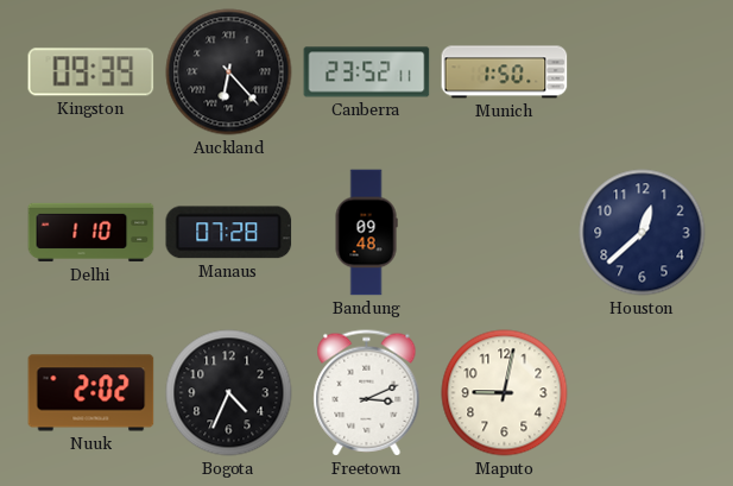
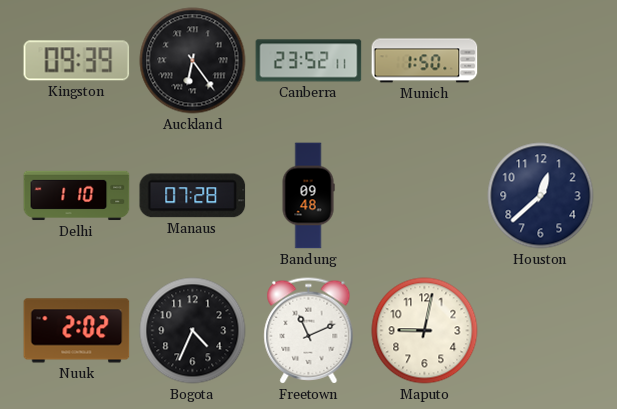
Auckland: 6:23 -> 6:24
Freetown: 3:11 -> 11:11
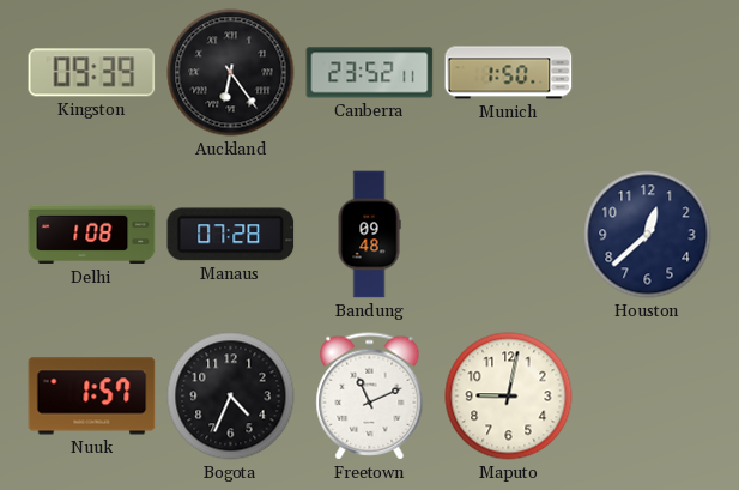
Delhi: 1:10 -> 1:08
Nuuk: 2:02 -> 1:57
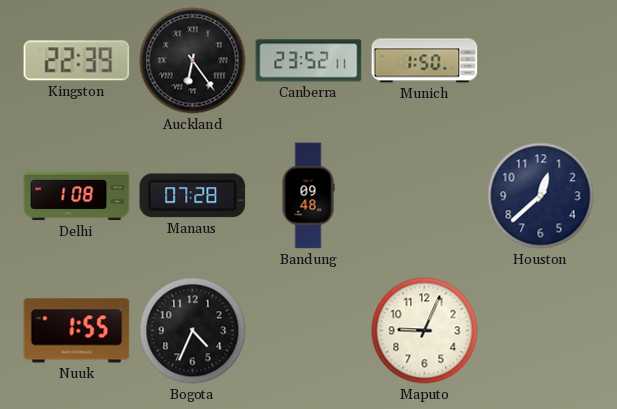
Kingston: 09:39 -> 22:39
Nuuk: 1:57 -> 1:55
Freetown: 11:11 -> none
Maputo: 9:02 -> 9:04
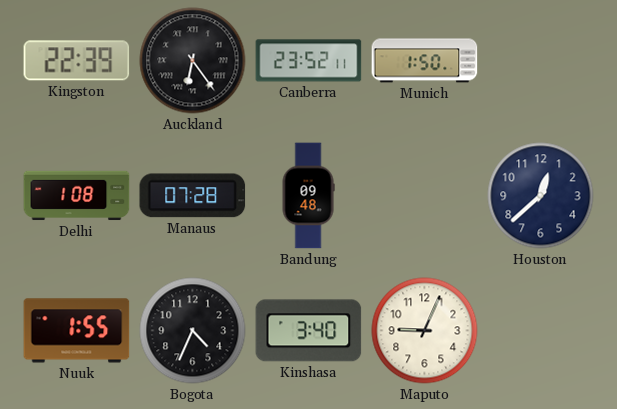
Kinshasa: none -> 3:40
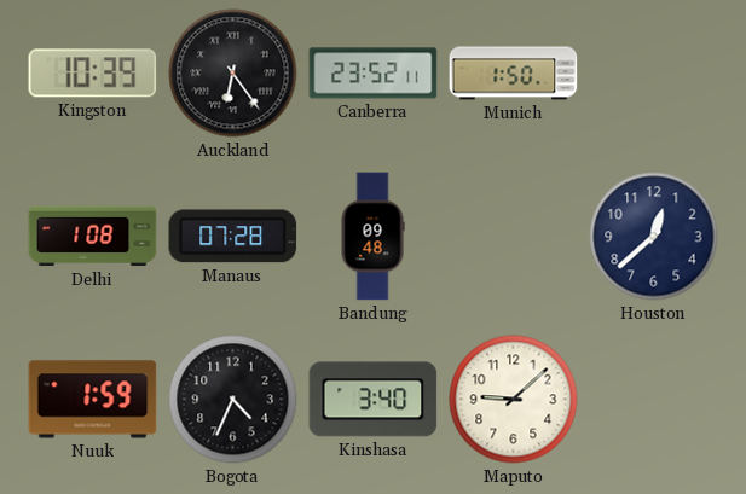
Kingston: 22:39 -> 10:39
Nuuk: 1:55 -> 1:59
Maputo: 9:04 -> 9:08
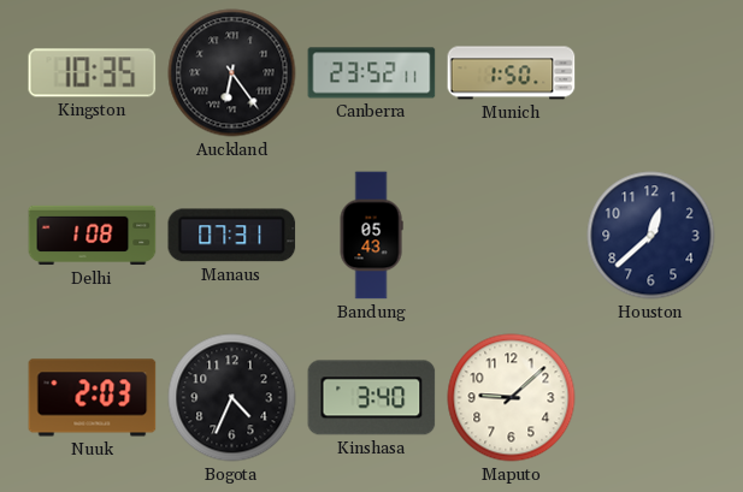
Kingston: 10:39 -> 10:35
Manaus: 07:28 -> 07:31
Bandung: 09:48 -> 05:43
Nuuk: 1:59 -> 2:03
